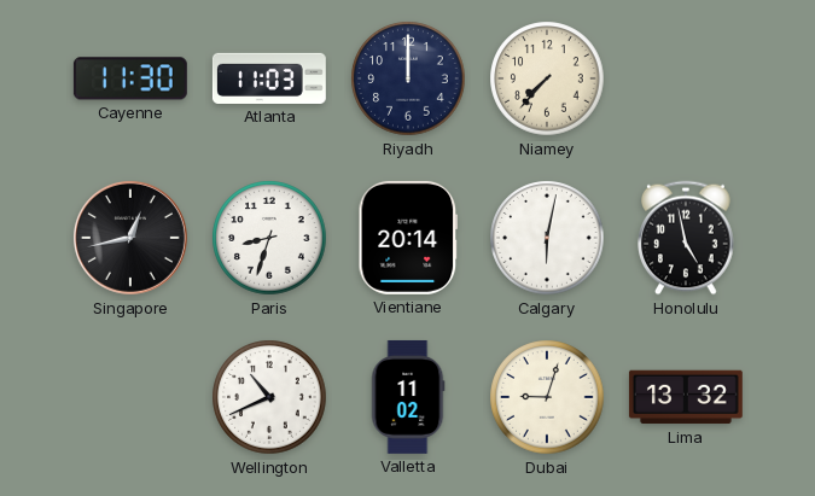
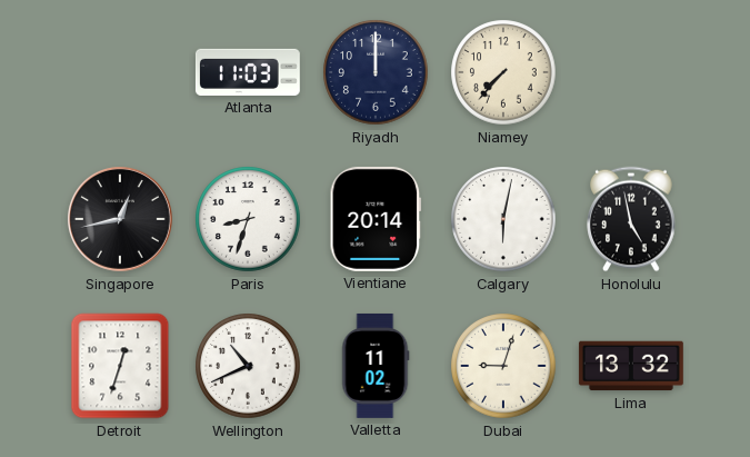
Cayenne: 11:30 -> none
Detroit: none -> 12:33
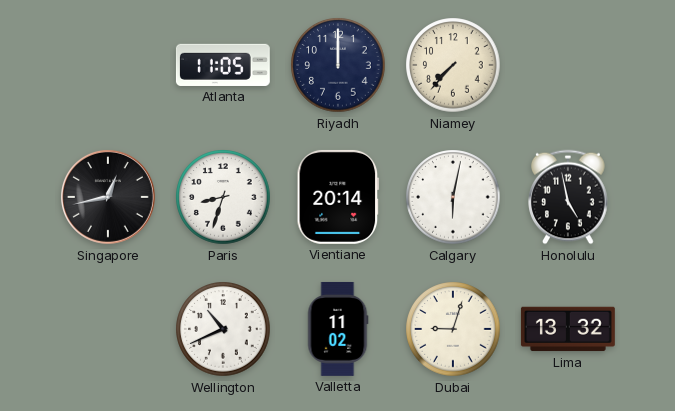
Atlanta: 11:03 -> 11:05
Detroit: 12:33 -> none
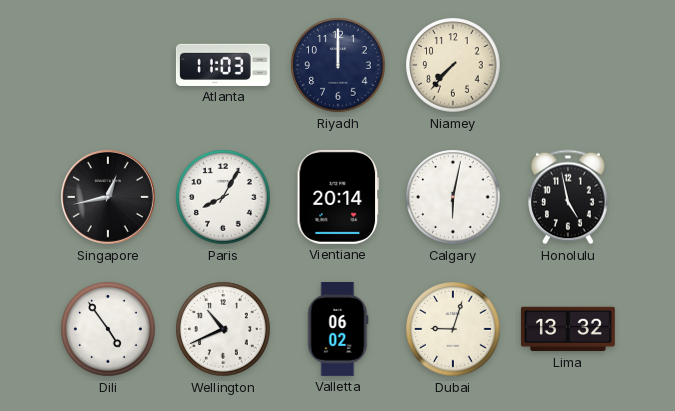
Atlanta: 11:05 -> 11:03
Paris: 8:33 -> 8:05
Dili: none -> 4:54
Valletta: 11:02 -> 06:02
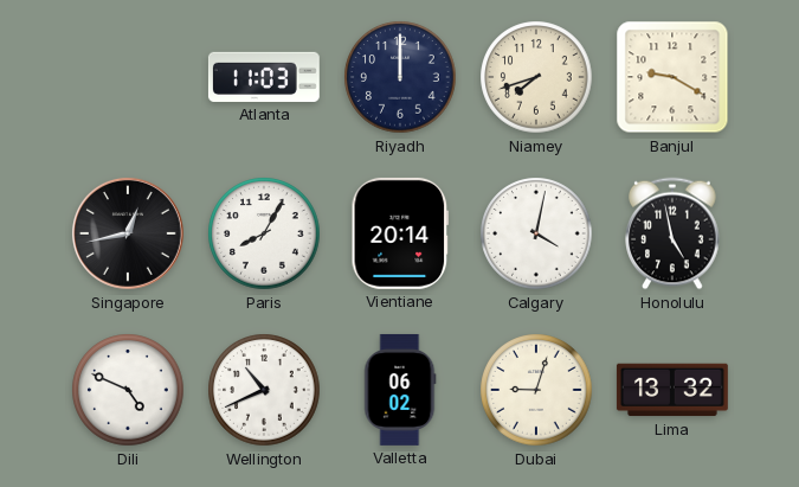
Niamey: 7:37 -> 7:42
Banjul: none -> 9:20
Calgary: 6:02 -> 4:02
Dili: 4:54 -> 4:49
